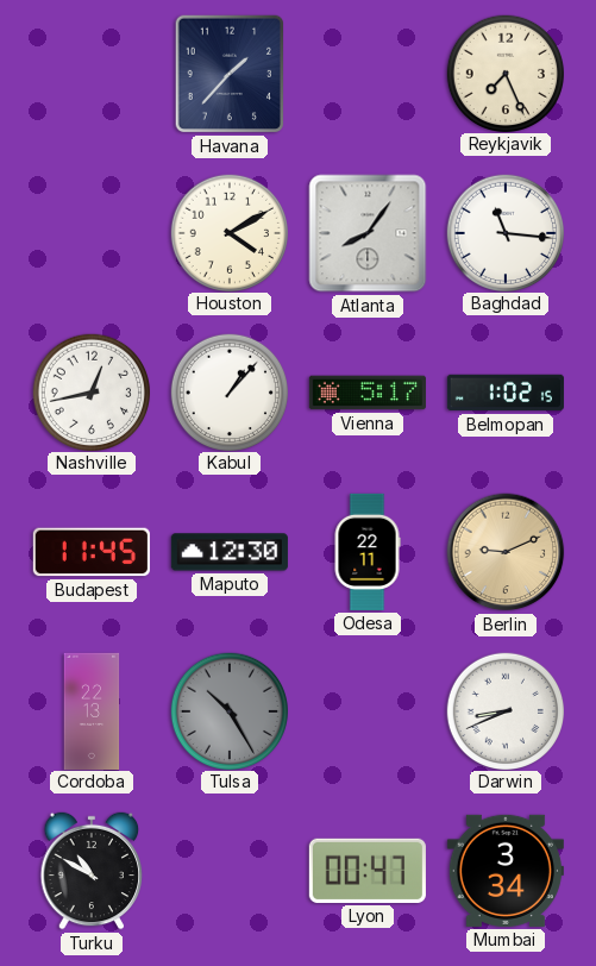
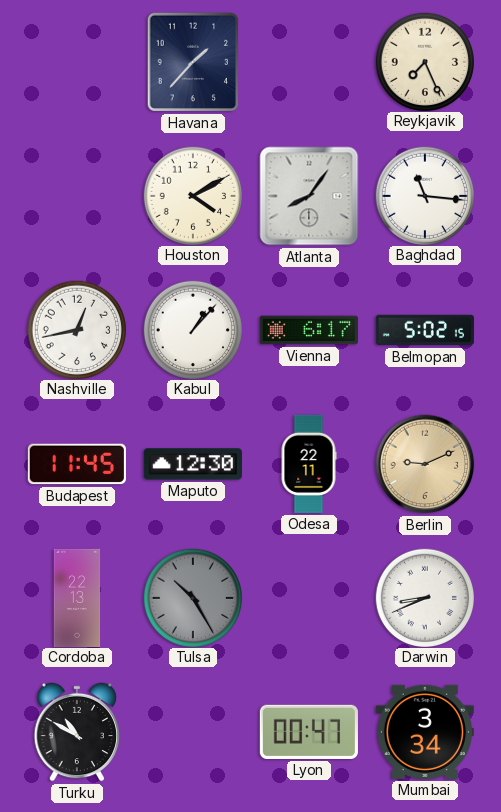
Vienna: 5:17 -> 6:17
Belmopan: 1:02 -> 5:02
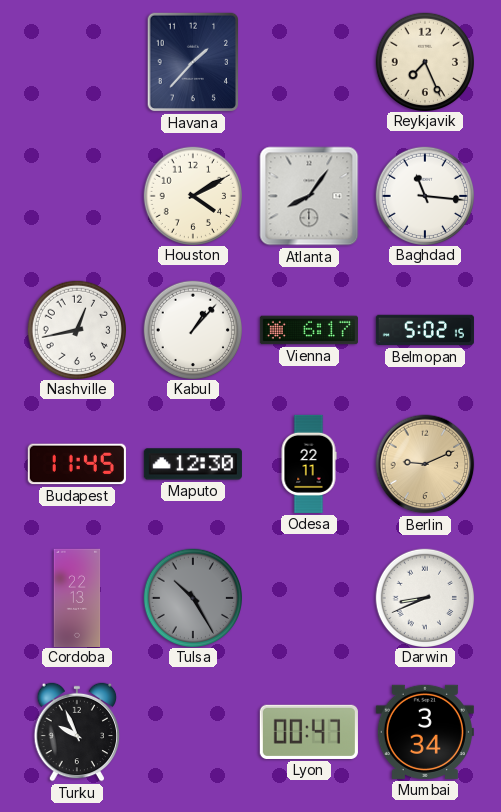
Turku: 10:50 -> 9:56
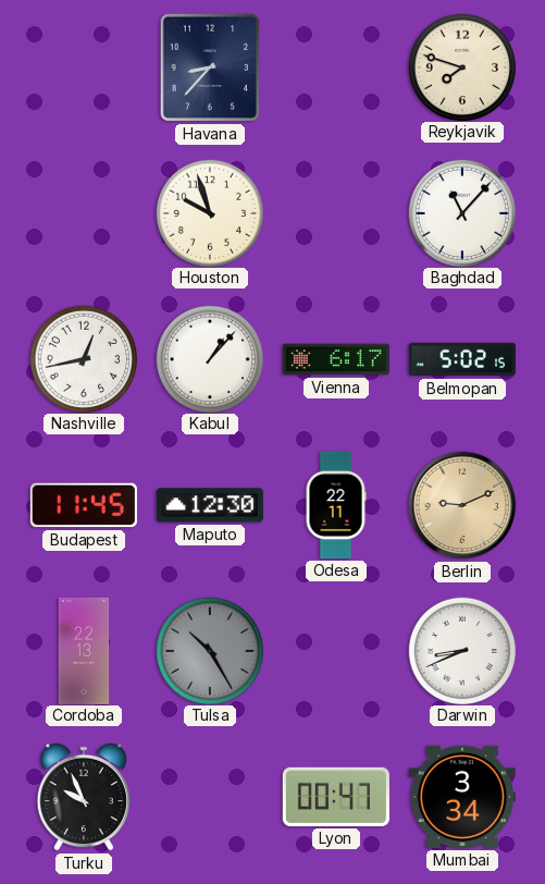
Havana: 1:37 -> 8:37
Reykjavik: 7:26 -> 7:48
Houston: 4:10 -> 9:57
Atlanta: 8:06 -> none
Baghdad: 11:16 -> 11:07
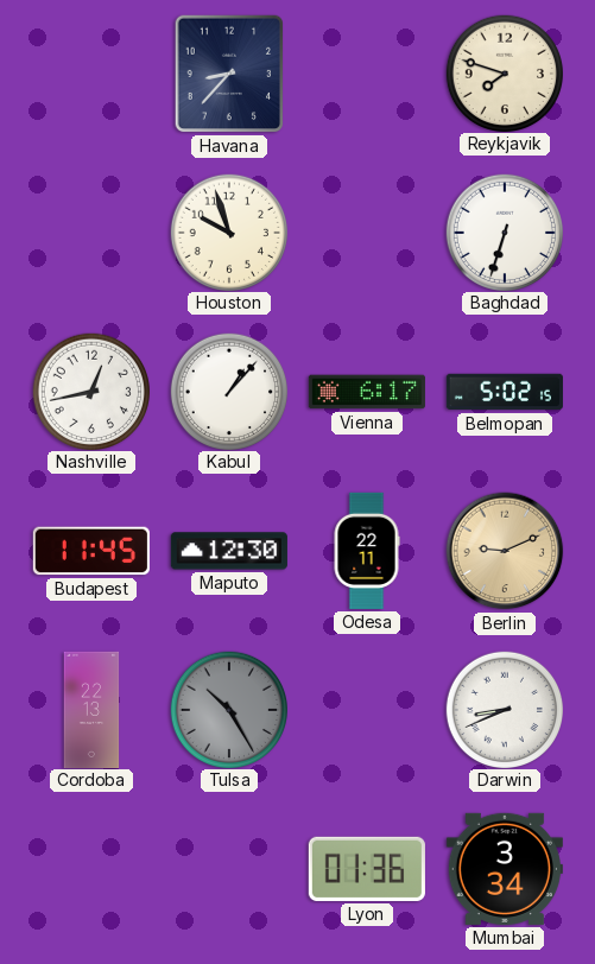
Baghdad: 11:07 -> 6:33
Turku: 9:56 -> none
Lyon: 00:47 -> 01:36
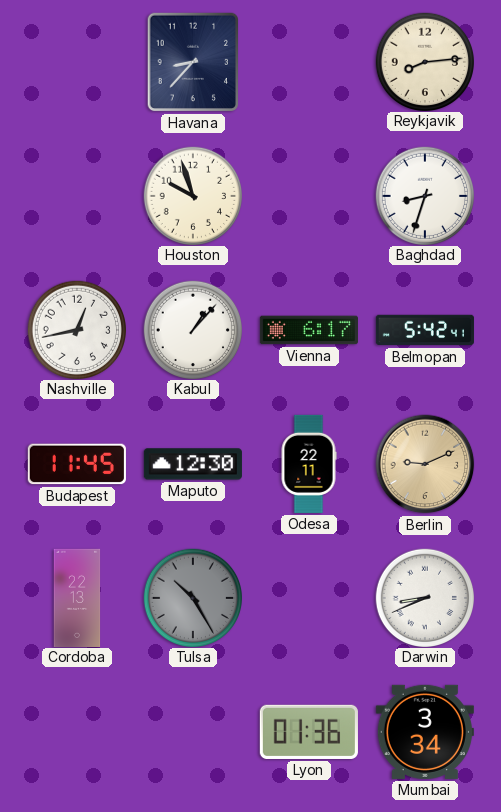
Reykjavik: 7:48 -> 8:14
Baghdad: 6:33 -> 8:33
Belmopan: 5:02 -> 5:42
